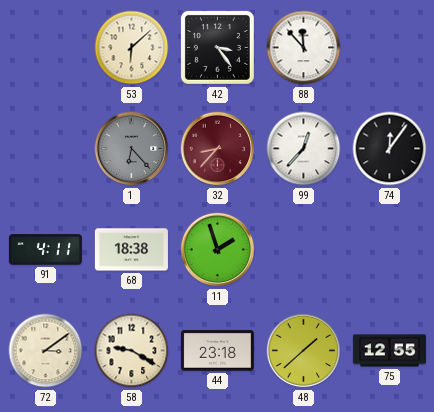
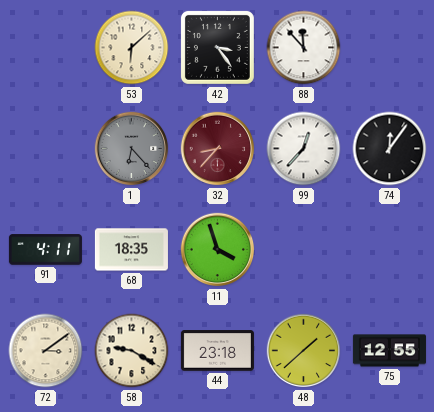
68: 18:38 -> 18:35
11: 1:57 -> 3:57
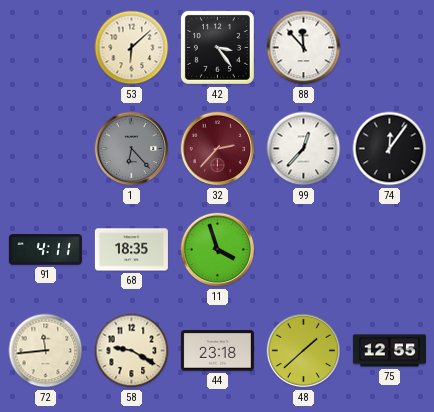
32: 8:37 -> 2:37
72: 3:09 -> 11:44
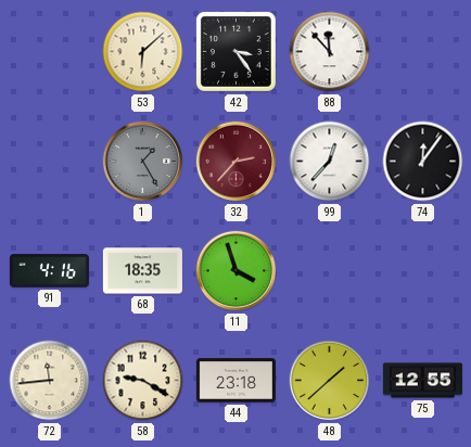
1: 6:23 -> 1:25
91: 4:11 -> 4:16
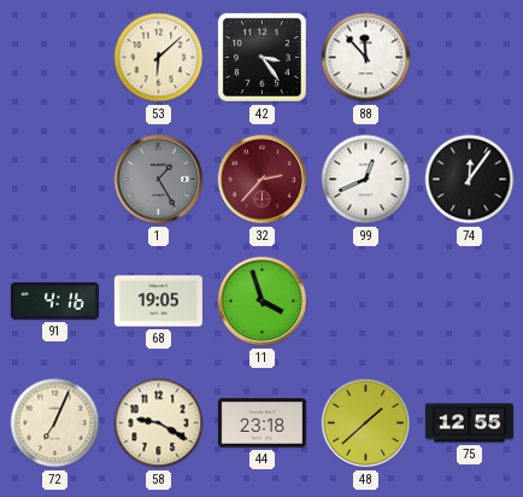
99: 12:37 -> 12:41
68: 18:35 -> 19:05
72: 11:44 -> 7:04
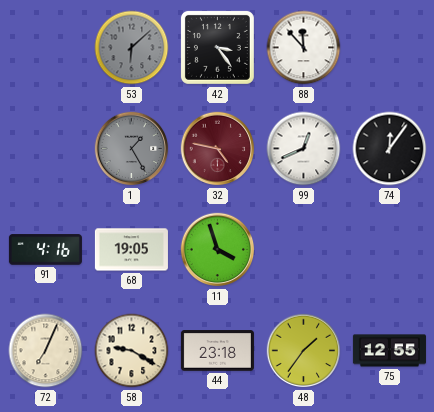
53 dial: cream -> grey
32: 2:37 -> 4:47
48: 1:38 -> 1:36
